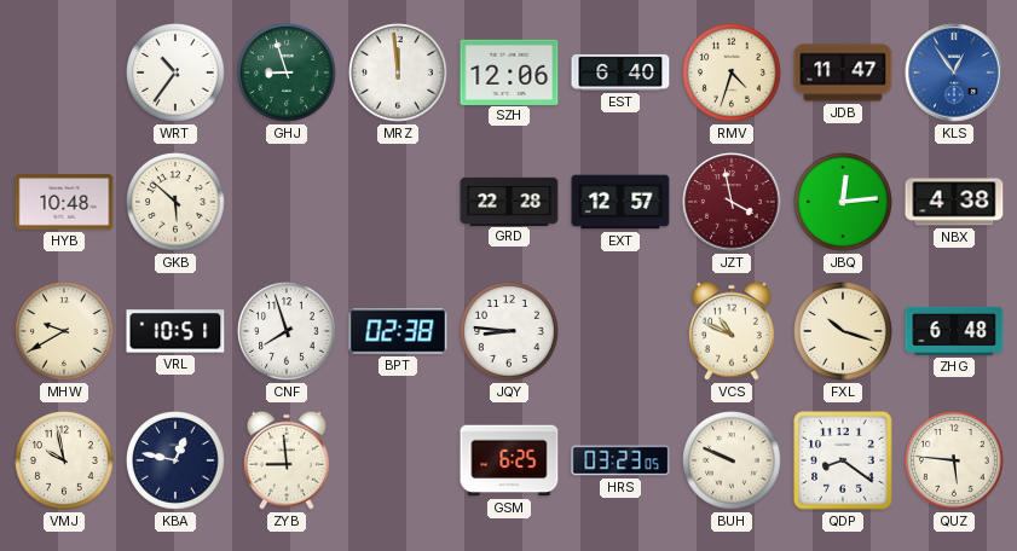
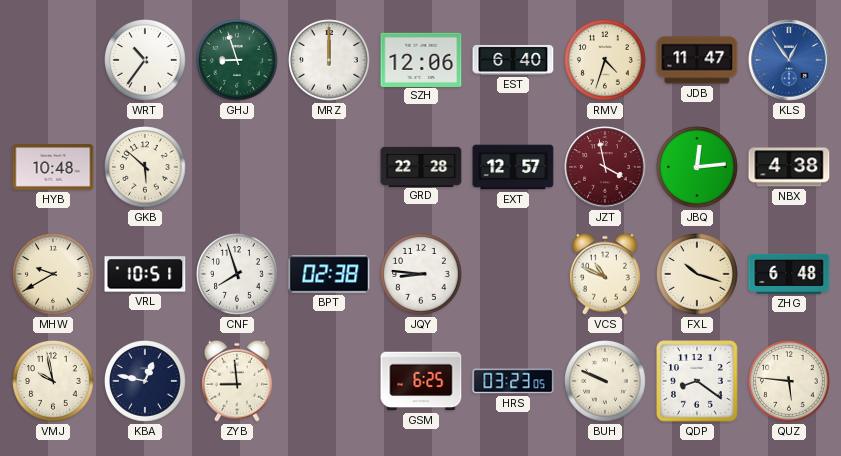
MRZ: 11:59 -> 12:00
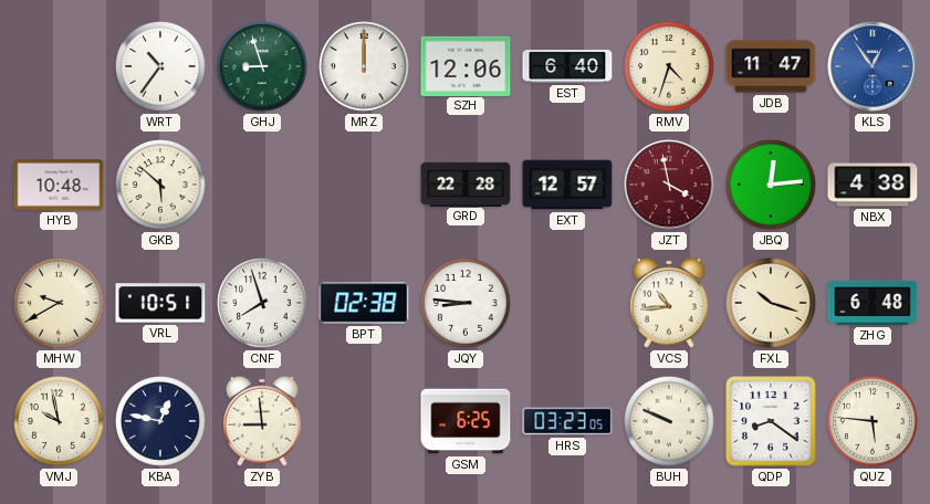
VCS: 10:49 -> 10:44
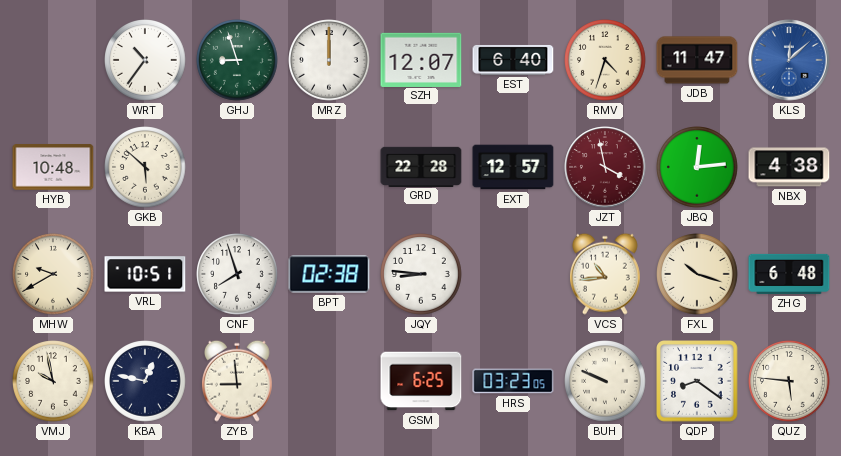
SZH: 12:06 -> 12:07
KLS: 12:54 -> 12:08
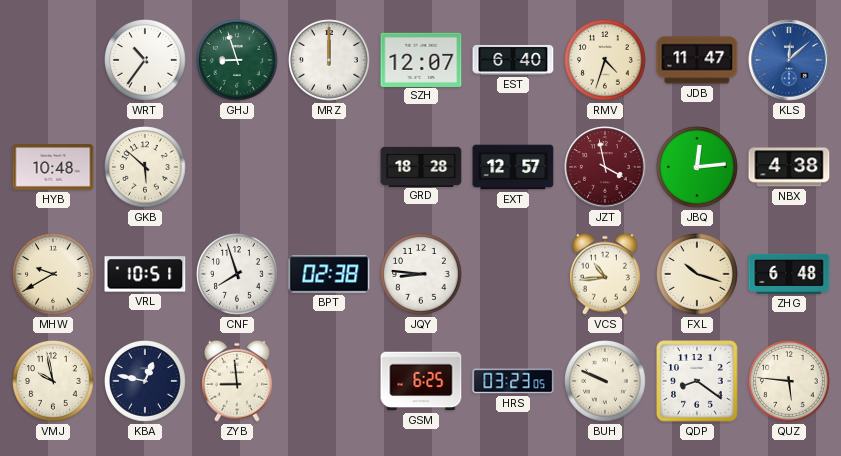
GRD: 22:28 -> 18:28
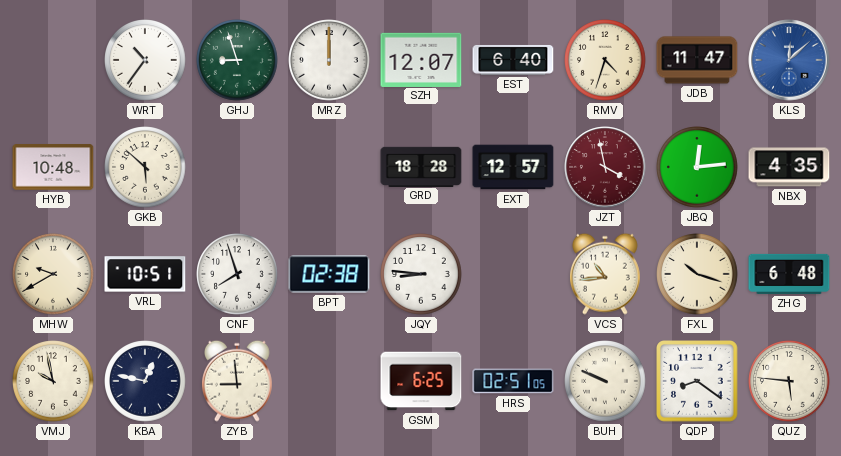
NBX: 4:38 -> 4:35
HRS: 03:23 -> 02:51
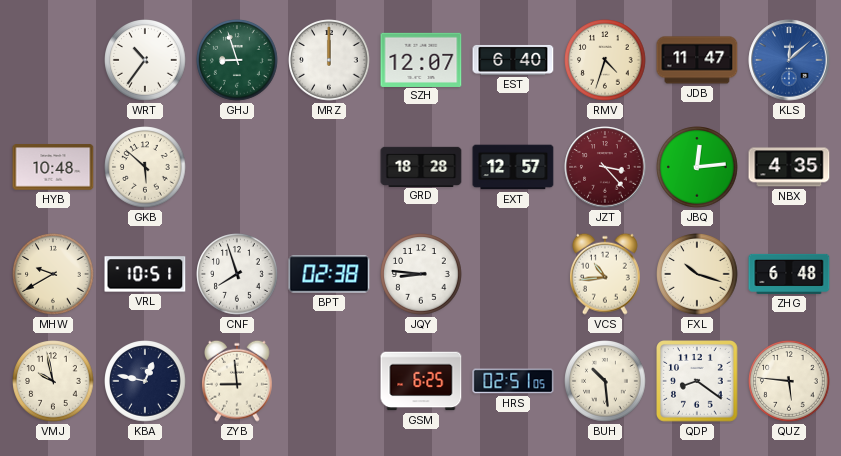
JZT: 3:58 -> 3:23
BUH: 9:49 -> 10:29
